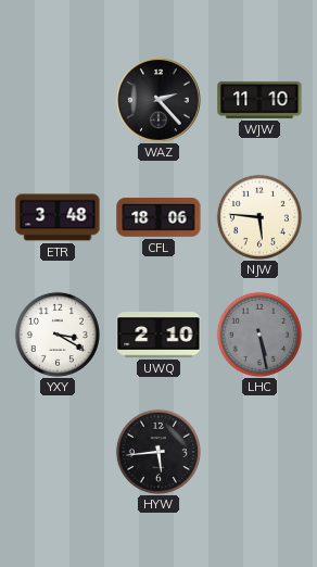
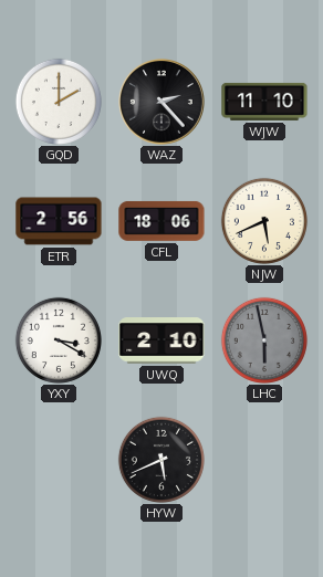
GQD: none -> 2:00
ETR: 3:48 -> 2:56
NJW: 5:46 -> 5:41
LHC: 5:28 -> 5:58
HYW: 5:44 -> 5:41
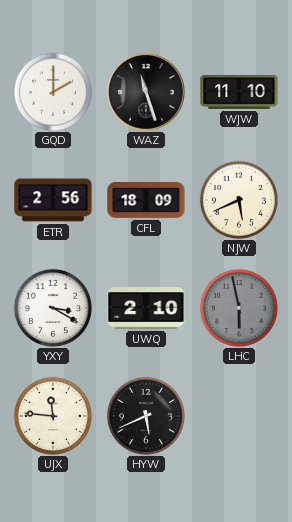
WAZ: 2:23 -> 11:27
CFL: 18:06 -> 18:09
UJX: none -> 11:46
